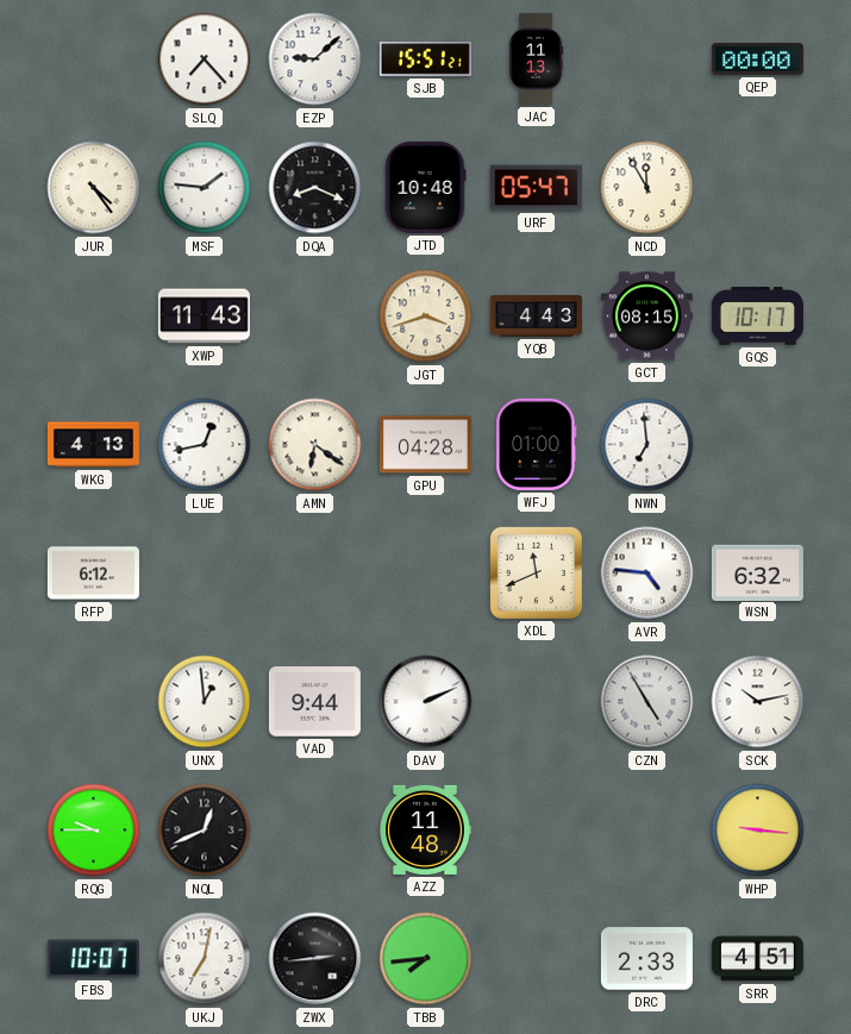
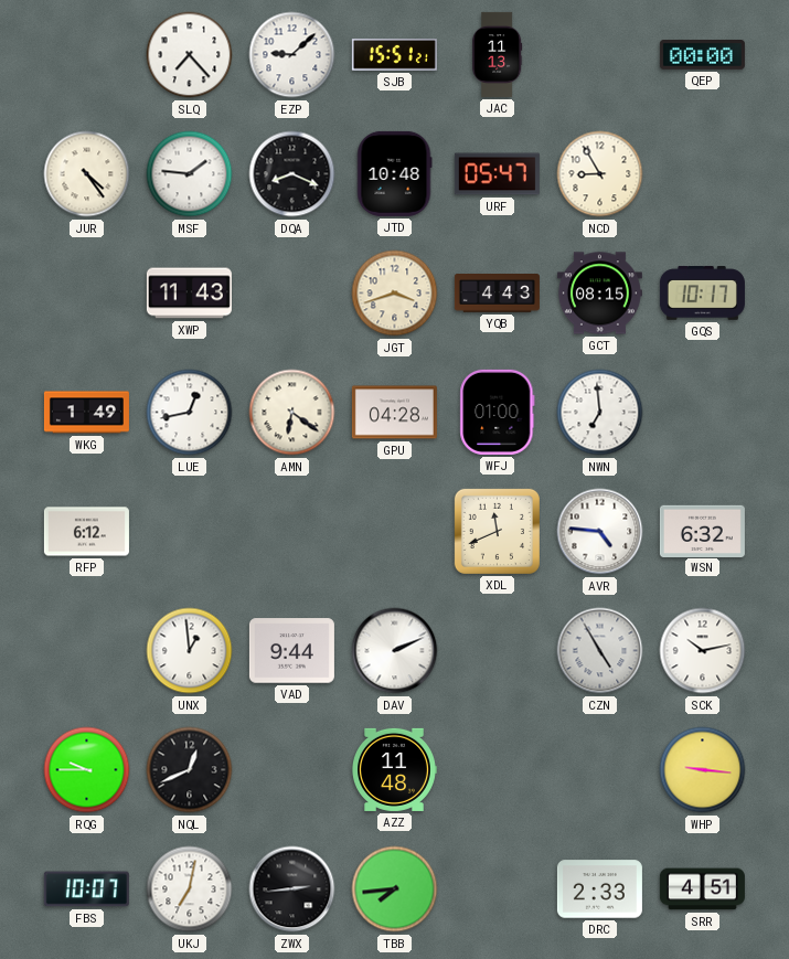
NCD: 11:55 -> 8:55
WKG: 4:13 -> 1:49
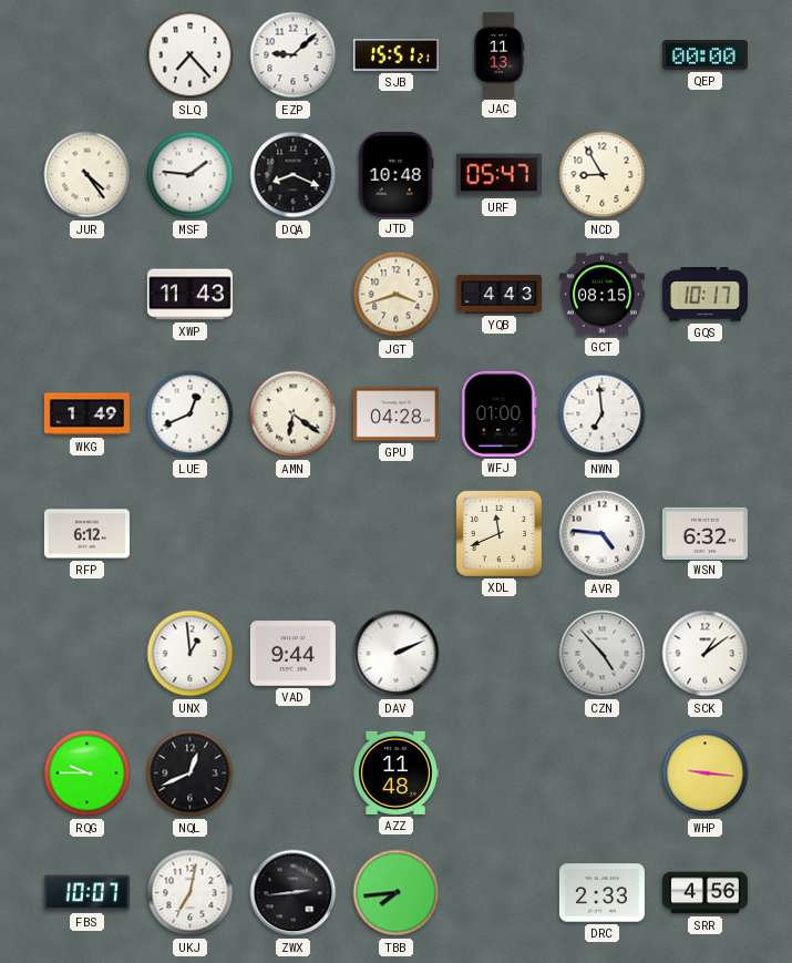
LUE: 12:43 -> 12:41
CZN: 4:55 -> 4:53
SCK: 10:13 -> 1:09
SRR: 4:51 -> 4:56
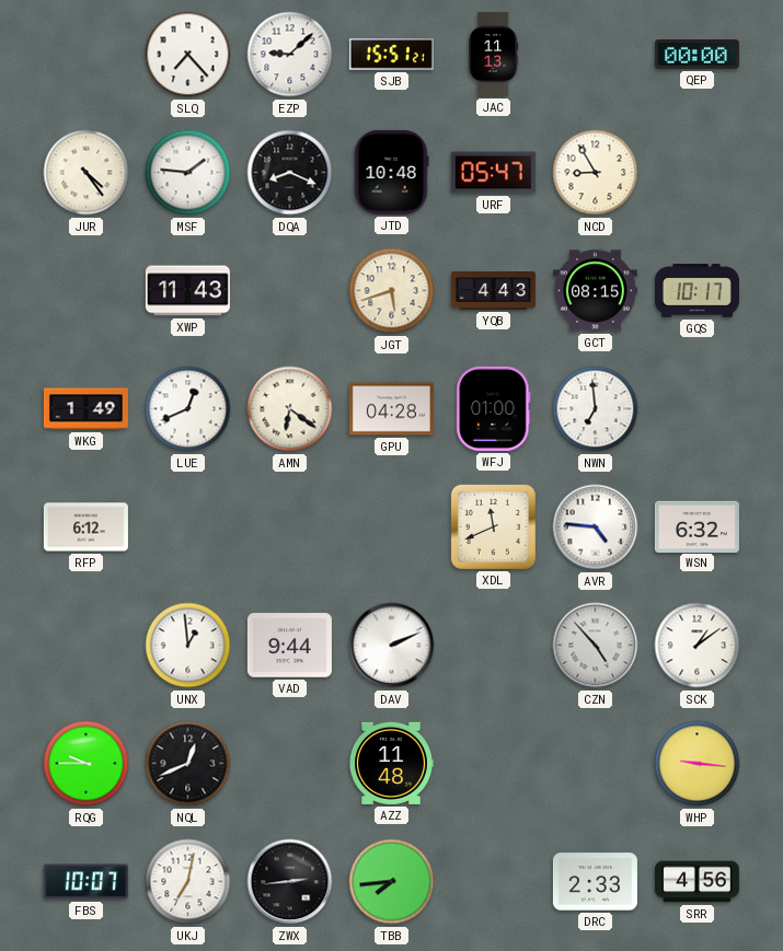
JGT: 3:42 -> 5:42
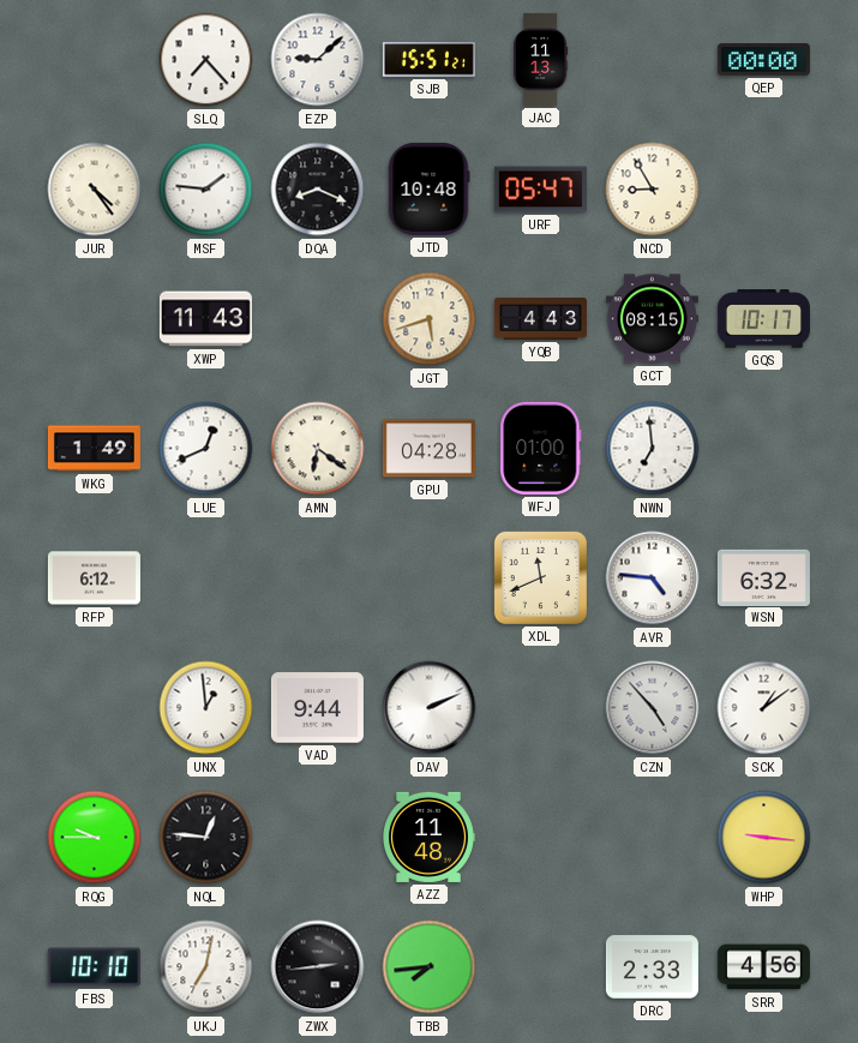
NQL: 12:41 -> 12:46
FBS: 10:07 -> 10:10
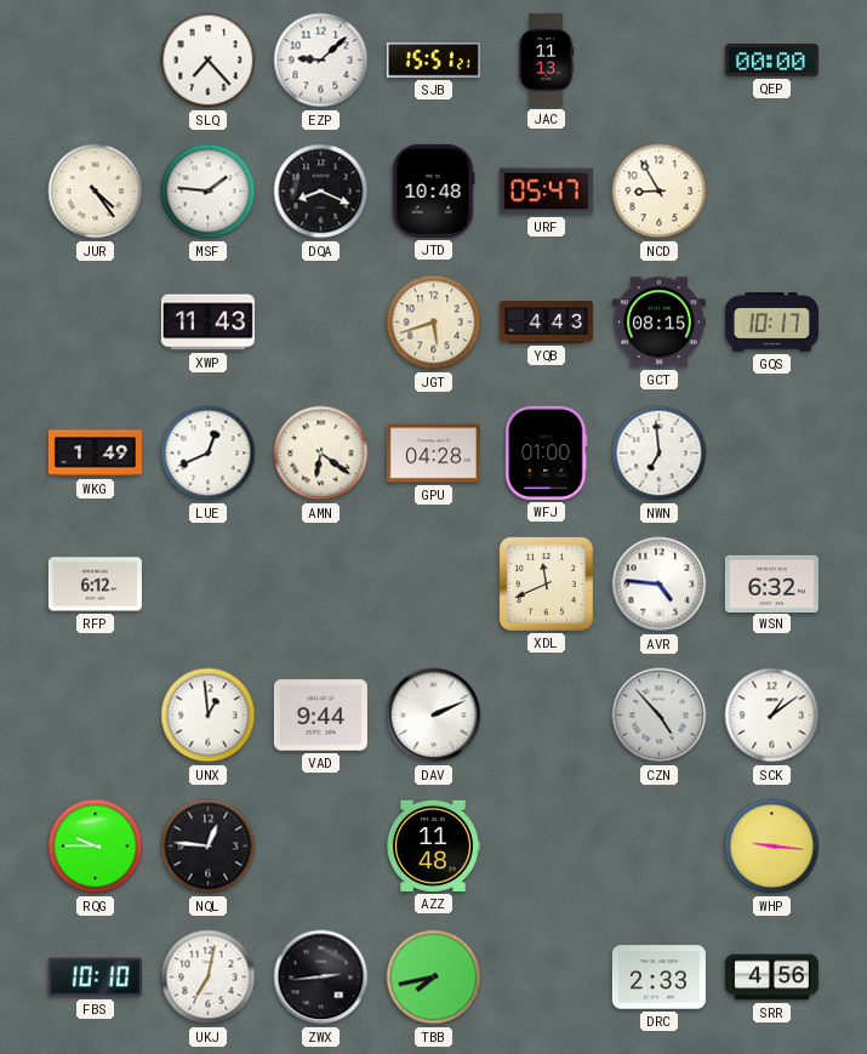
TBB: 7:44 -> 7:43
